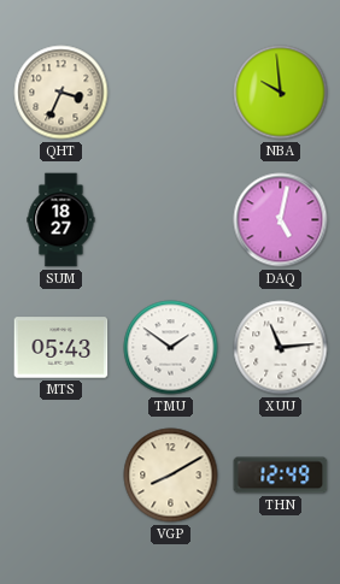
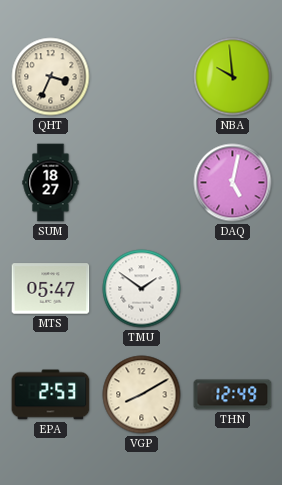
MTS: 05:43 -> 05:47
XUU: 11:14 -> none
EPA: none -> 2:53
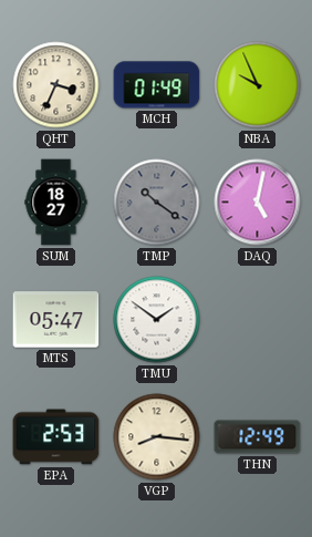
MCH: none -> 01:49
NBA: 9:59 -> 9:56
TMP: none -> 10:21
VGP: 8:10 -> 8:16
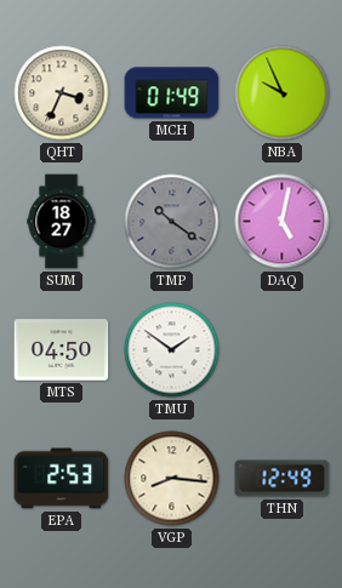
MTS: 05:47 -> 04:50
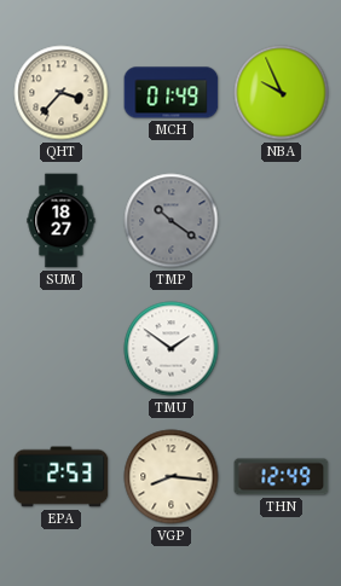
QHT: 3:34 -> 3:37
DAQ: 5:02 -> none
MTS: 04:50 -> none
